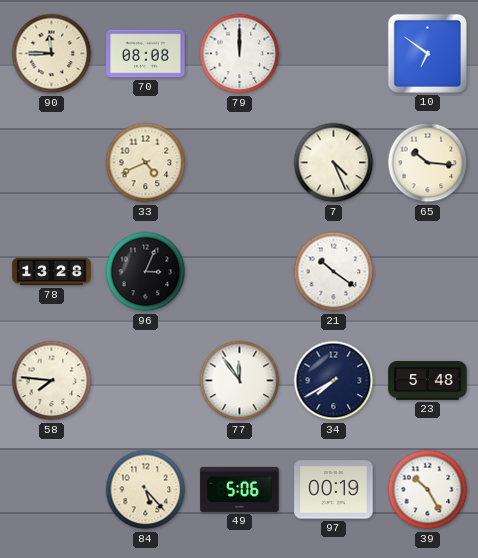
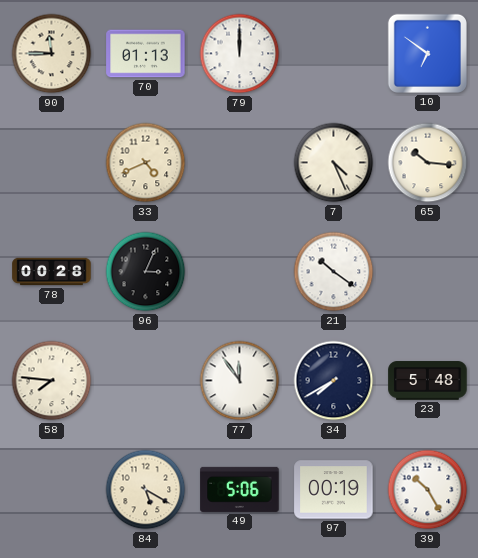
70: 08:08 -> 01:13
78: 13:28 -> 00:28
84: 5:23 -> 5:20
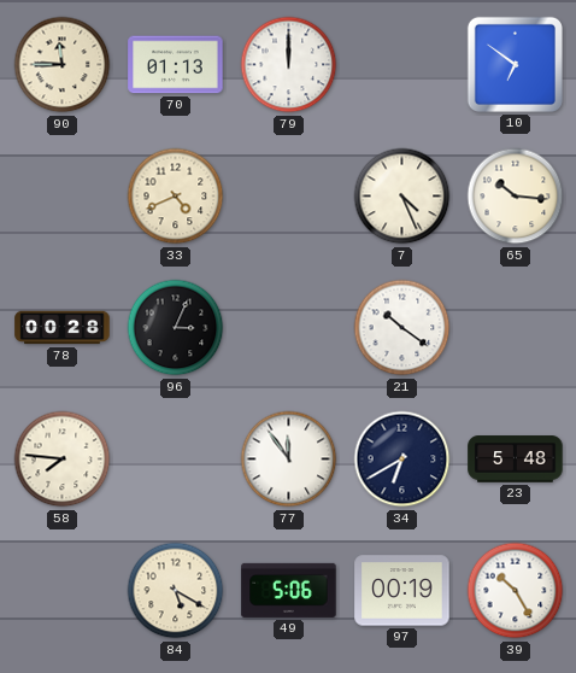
34: 7:40 -> 6:40
